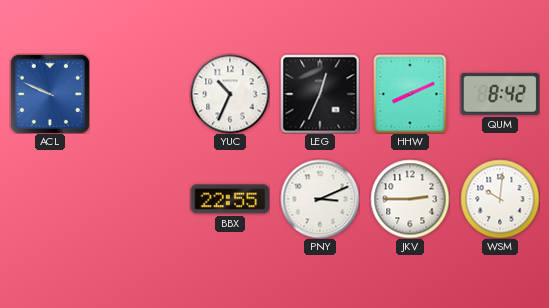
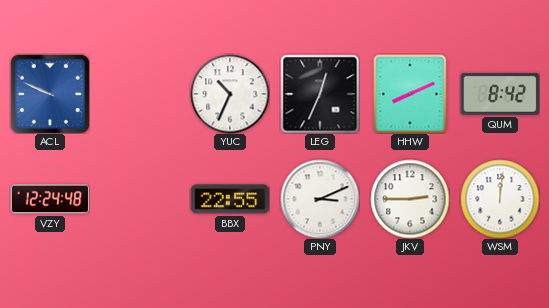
VZY: none -> 12:24
WSM: 10:01 -> 12:01
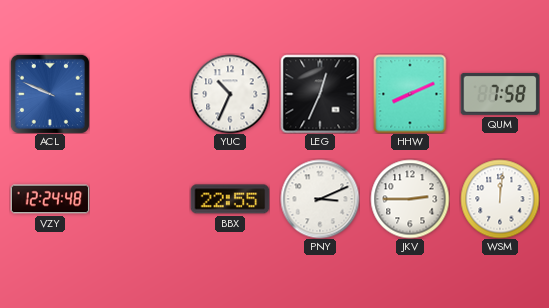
QUM: 8:42 -> 7:58
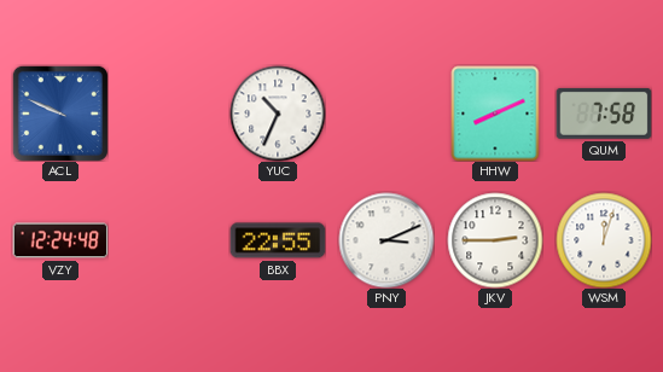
LEG: 12:34 -> none
WSM: 12:01 -> 12:03
